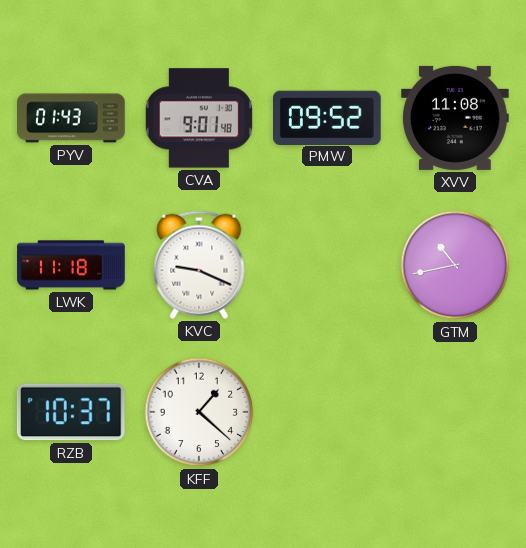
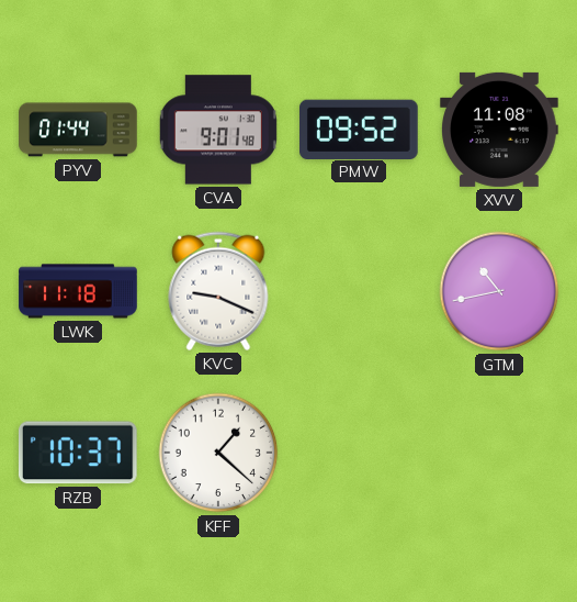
PYV: 01:43 -> 01:44
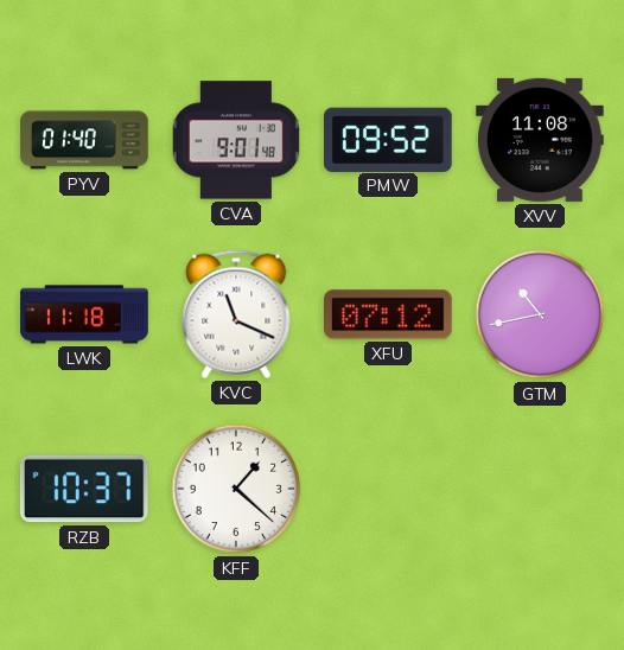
PYV: 01:44 -> 01:40
KVC: 9:19 -> 11:19
XFU: none -> 07:12
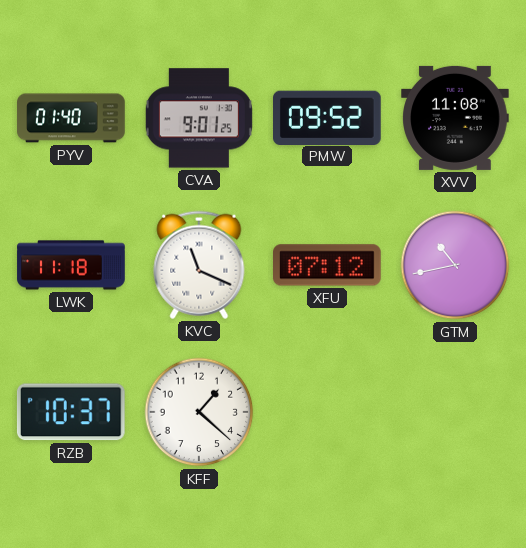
CVA: 9:01:48 -> 9:01:25
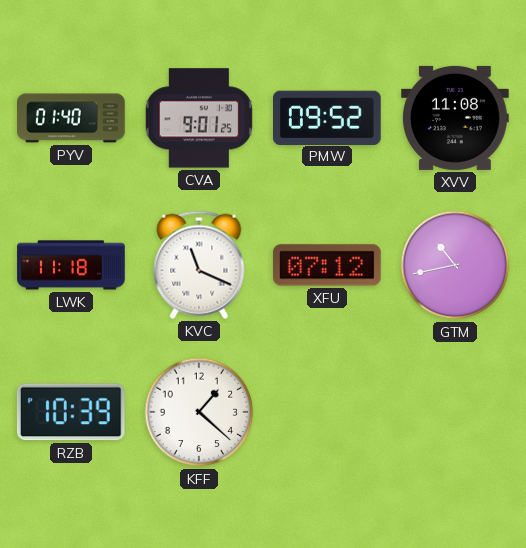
RZB: 10:37 -> 10:39
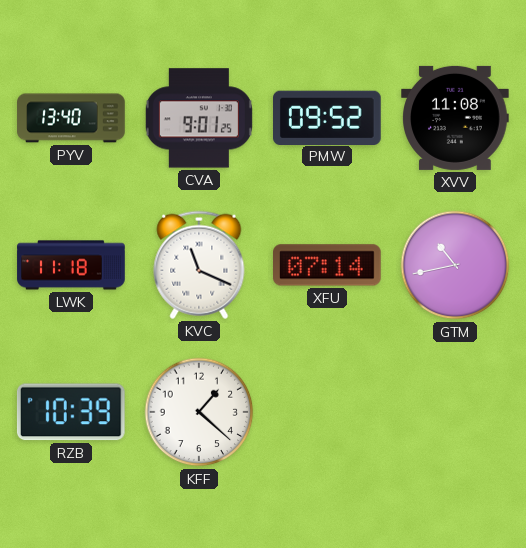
PYV: 01:40 -> 13:40
XFU: 07:12 -> 07:14
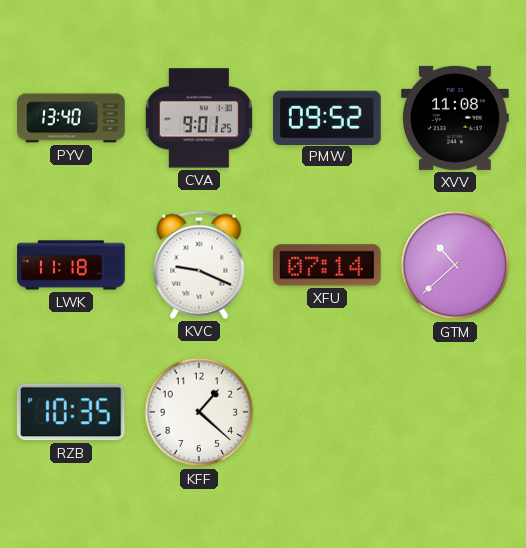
KVC: 11:19 -> 9:19
GTM: 10:43 -> 10:38
RZB: 10:39 -> 10:35
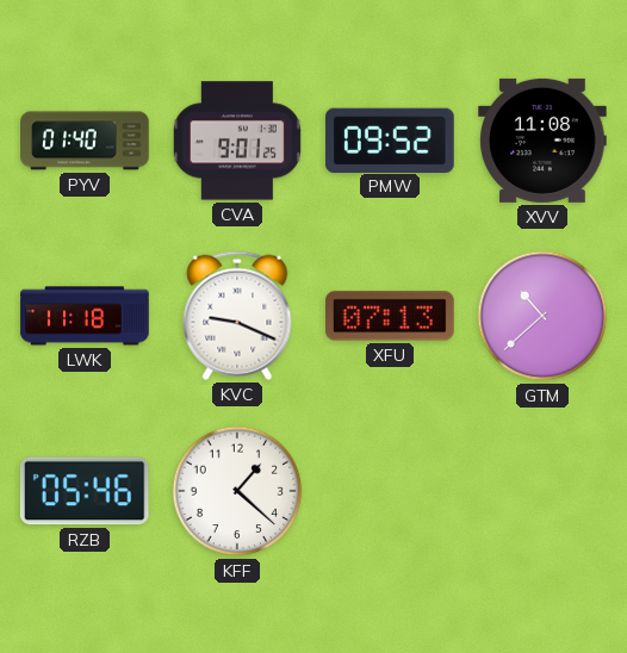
PYV: 13:40 -> 01:40
XFU: 07:14 -> 07:13
RZB: 10:35 -> 05:46
